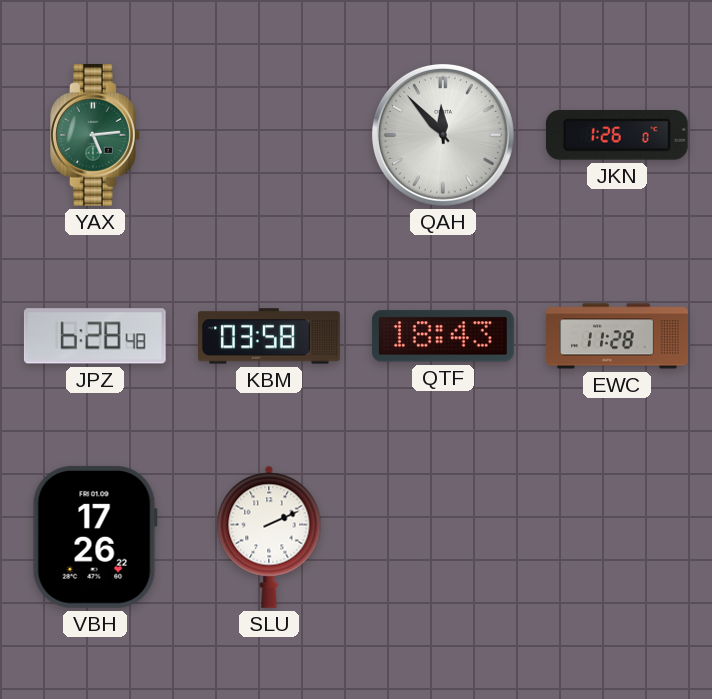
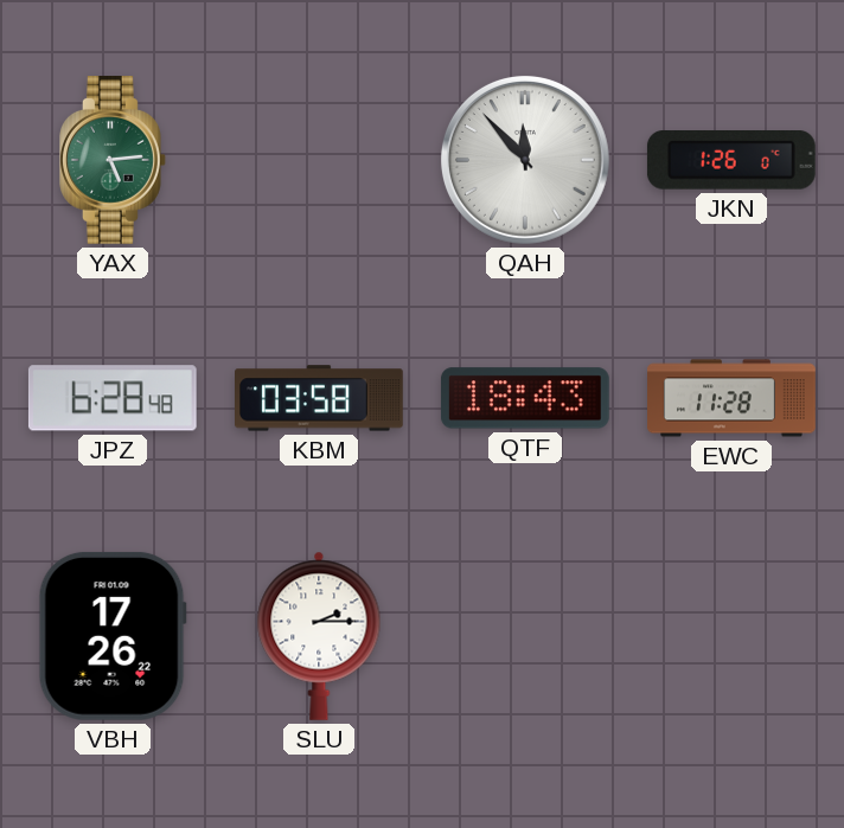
SLU: 2:11 -> 2:15
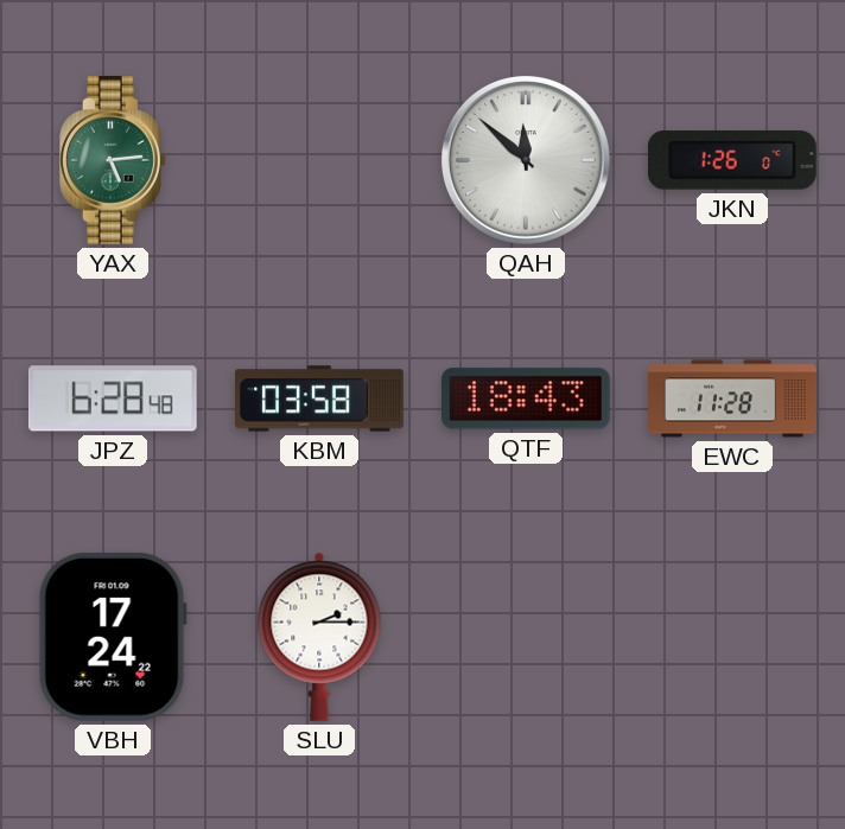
QAH: 11:53 -> 11:52
VBH: 17:26 -> 17:24
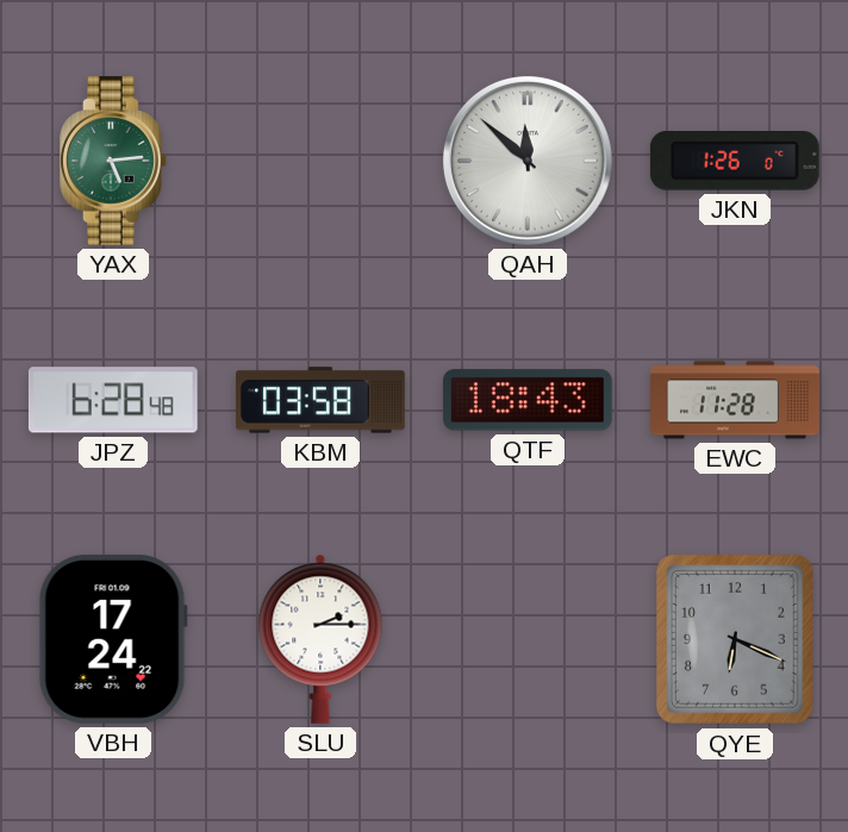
QYE: none -> 6:19
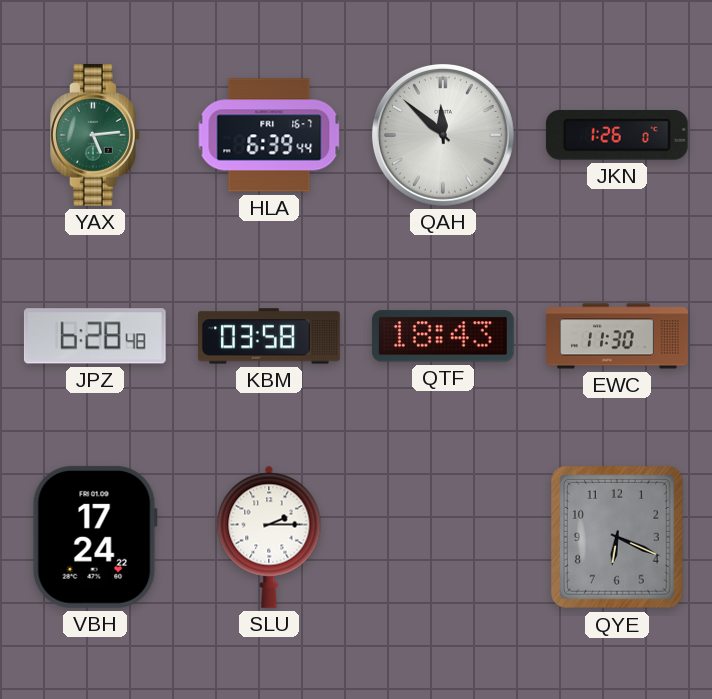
HLA: none -> 6:39
EWC: 11:28 -> 11:30
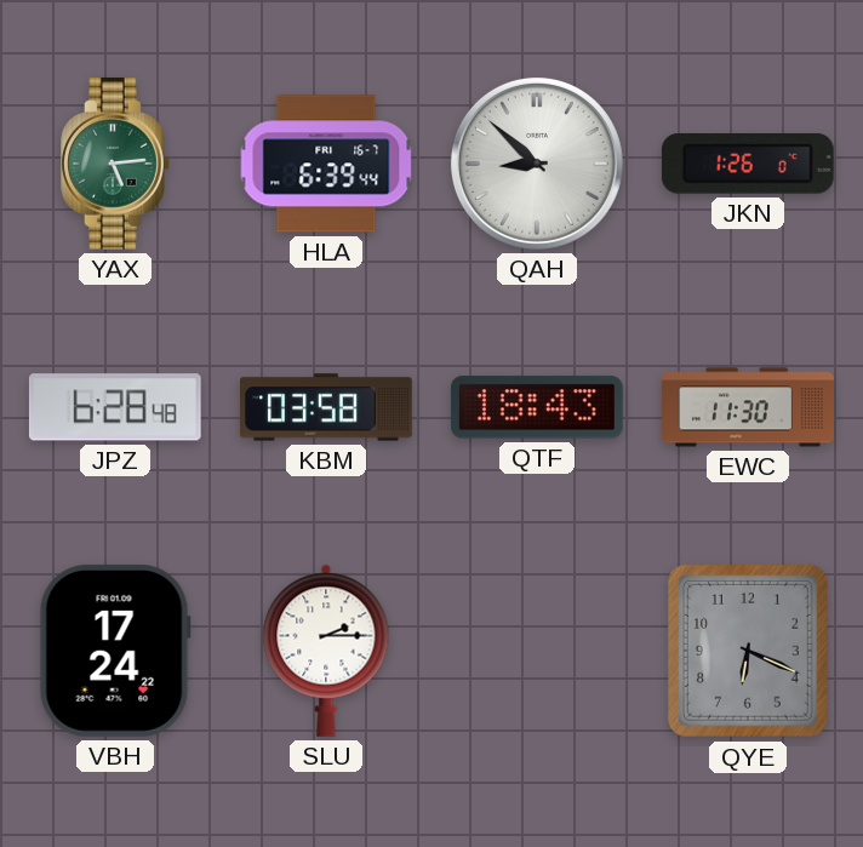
QAH: 11:52 -> 8:52
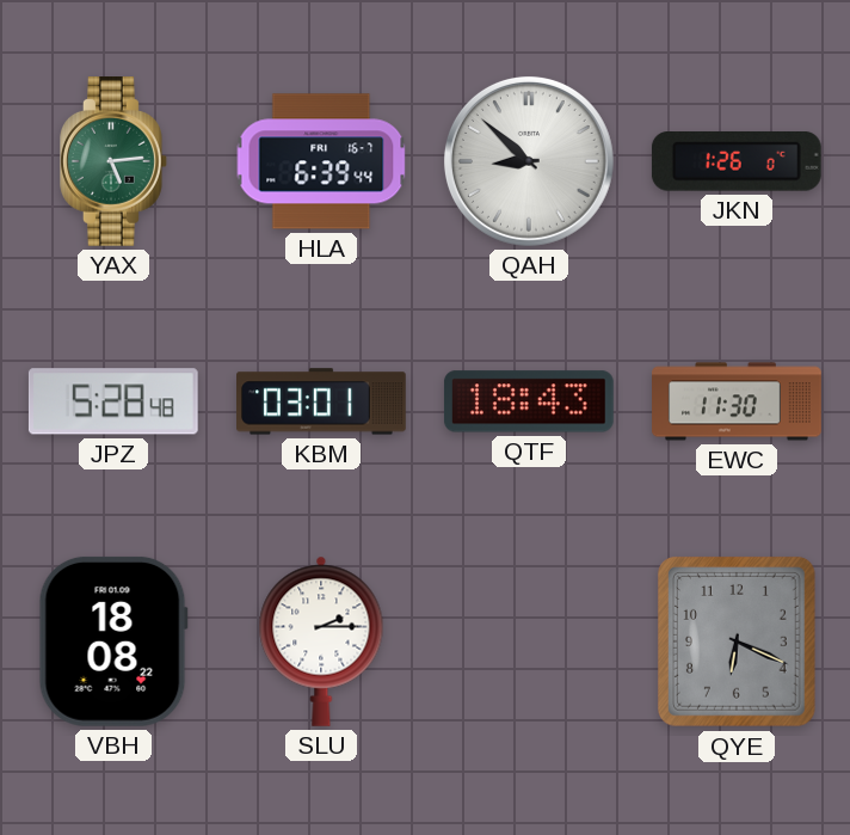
JPZ: 6:28 -> 5:28
KBM: 03:58 -> 03:01
VBH: 17:24 -> 18:08
